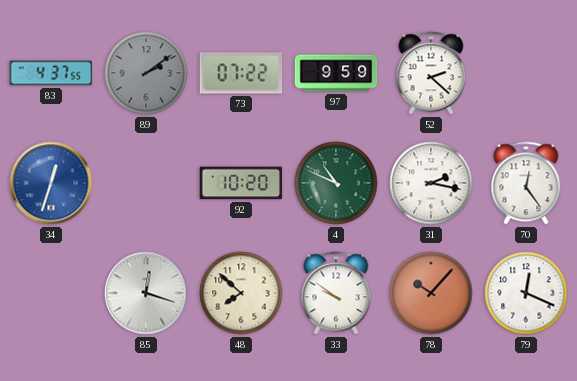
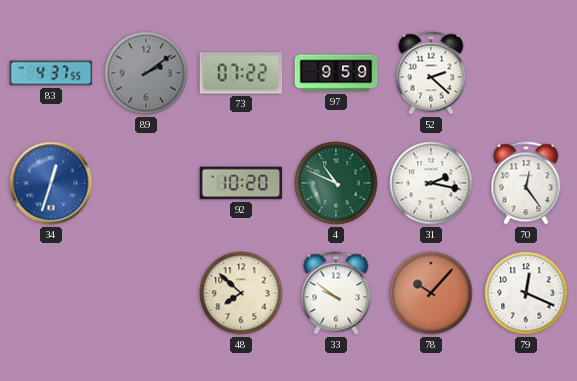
85: 12:18 -> none
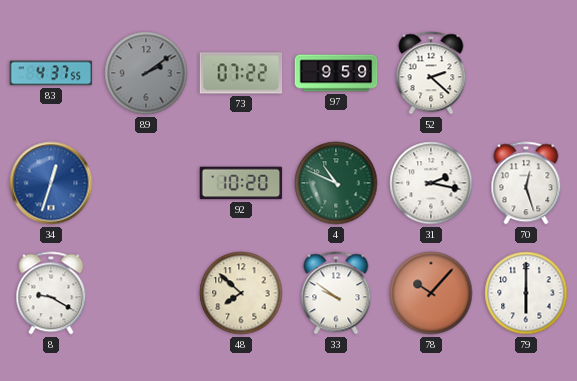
70: 12:24 -> 12:27
8: none -> 9:20
79: 12:19 -> 6:00
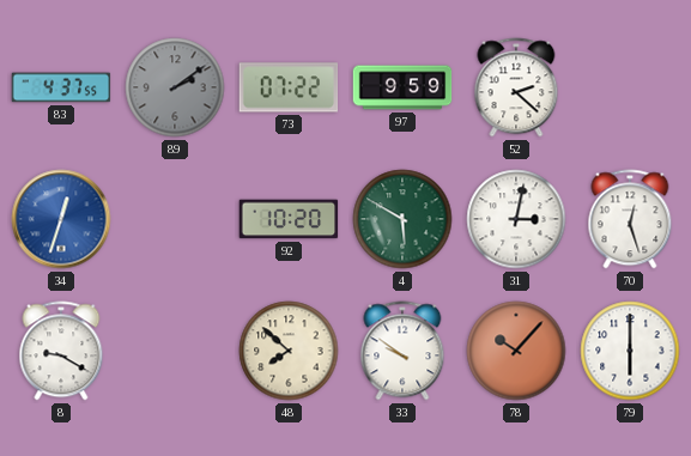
4: 10:49 -> 5:50
31: 2:17 -> 3:02
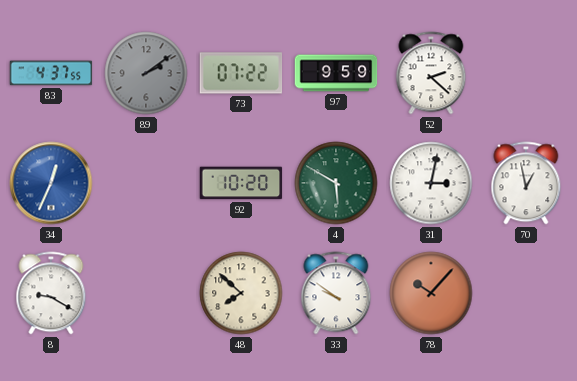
34: 12:33 -> 12:34
70: 12:27 -> 12:58
79: 6:00 -> none
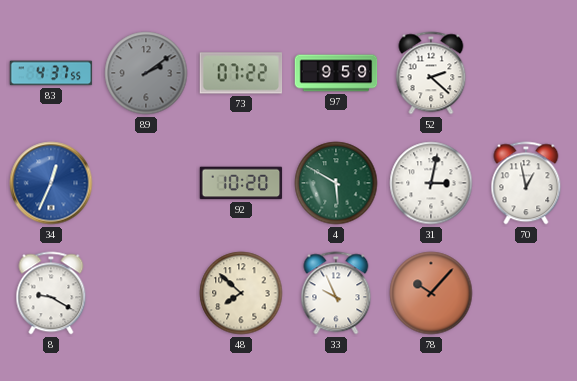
33: 9:51 -> 9:56
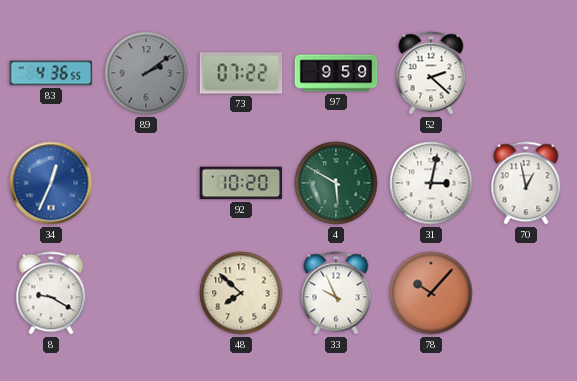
83: 4:37 -> 4:36
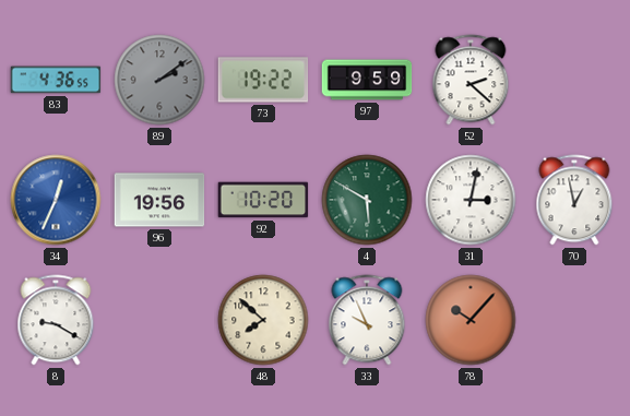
73: 07:22 -> 19:22
96: none -> 19:56
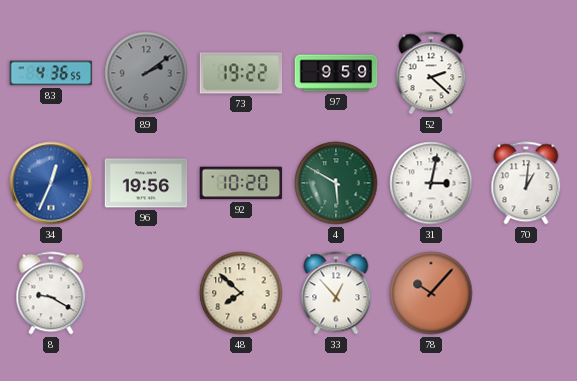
70: 12:58 -> 1:01
33: 9:56 -> 12:53
